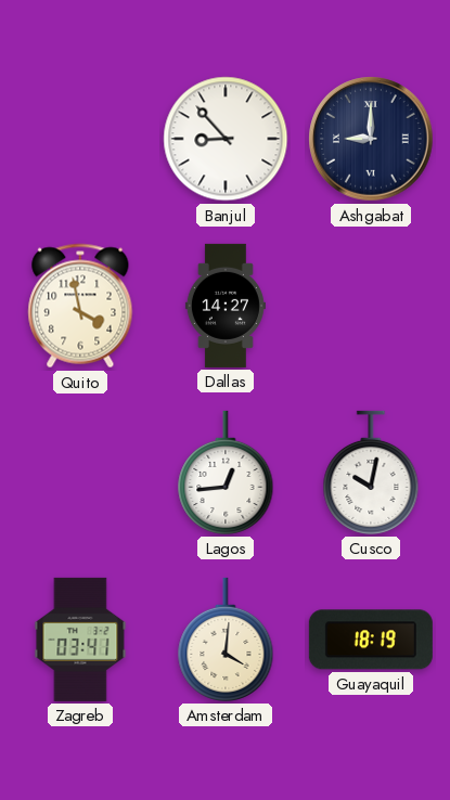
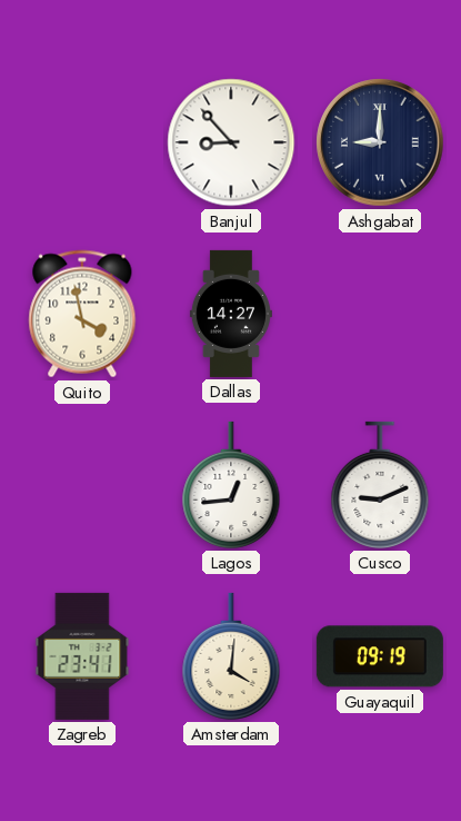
Cusco: 10:02 -> 9:11
Zagreb: 03:41 -> 23:41
Guayaquil: 18:19 -> 09:19
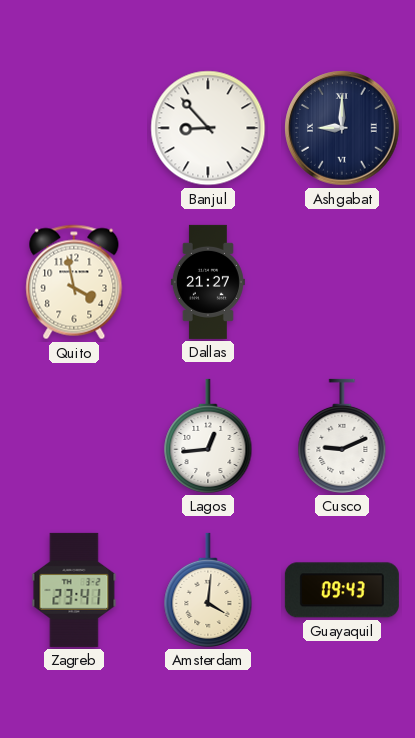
Dallas: 14:27 -> 21:27
Guayaquil: 09:19 -> 09:43
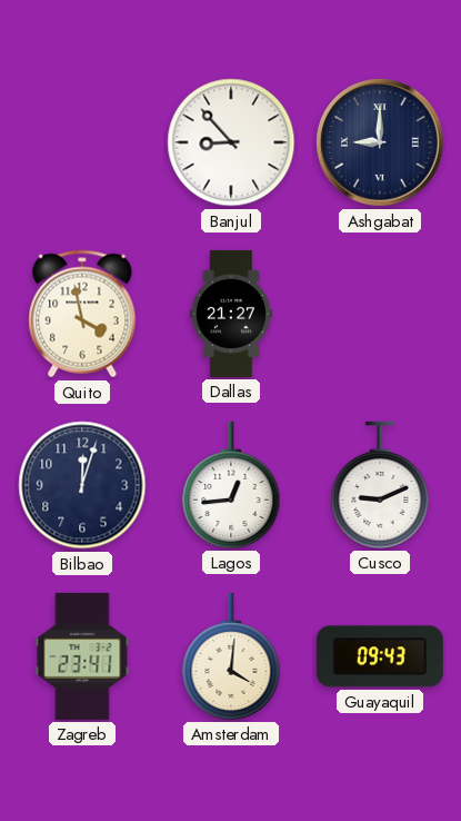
Bilbao: none -> 12:03
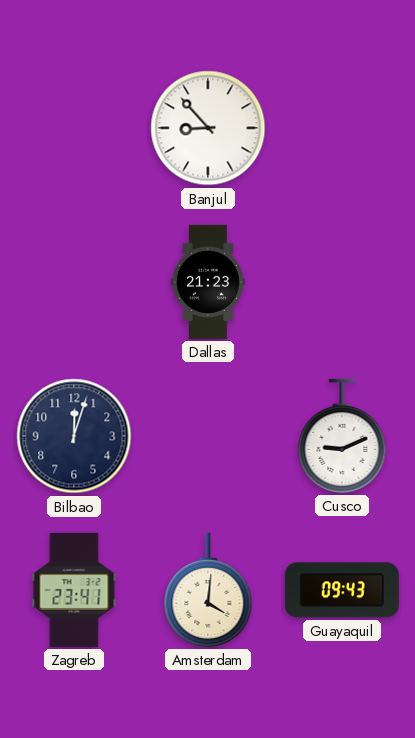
Ashgabat: 9:00 -> none
Quito: 3:58 -> none
Dallas: 21:27 -> 21:23
Lagos: 12:44 -> none
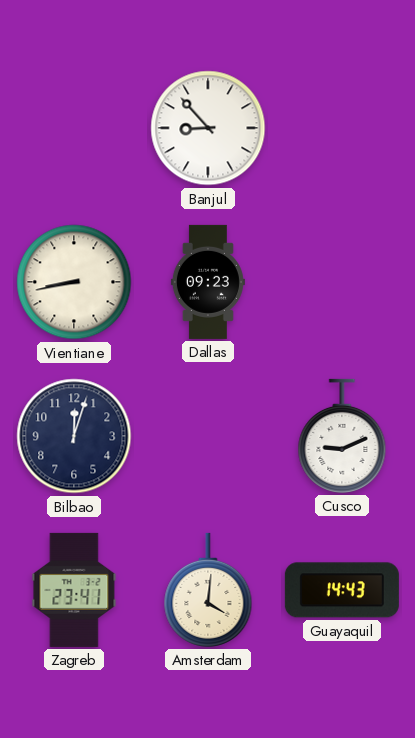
Vientiane: none -> 8:43
Dallas: 21:23 -> 09:23
Guayaquil: 09:43 -> 14:43
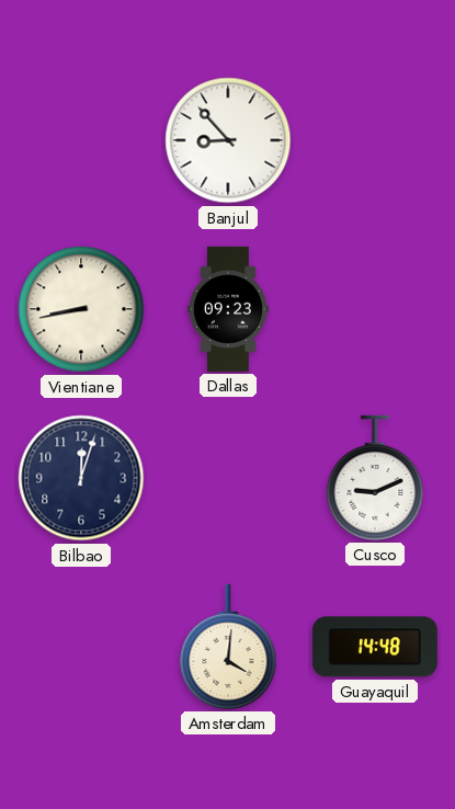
Zagreb: 23:41 -> none
Guayaquil: 14:43 -> 14:48
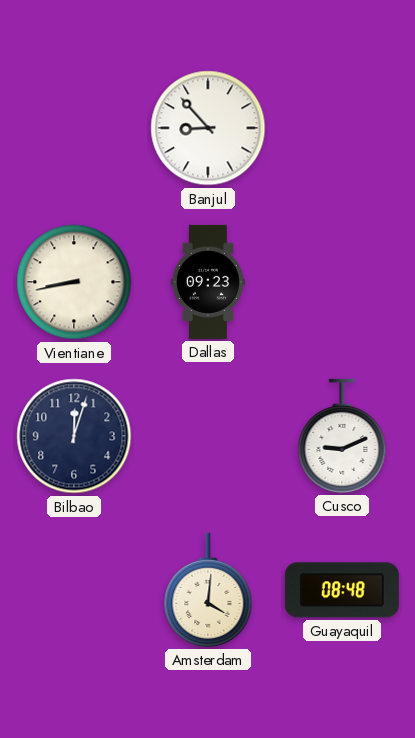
Guayaquil: 14:48 -> 08:48
